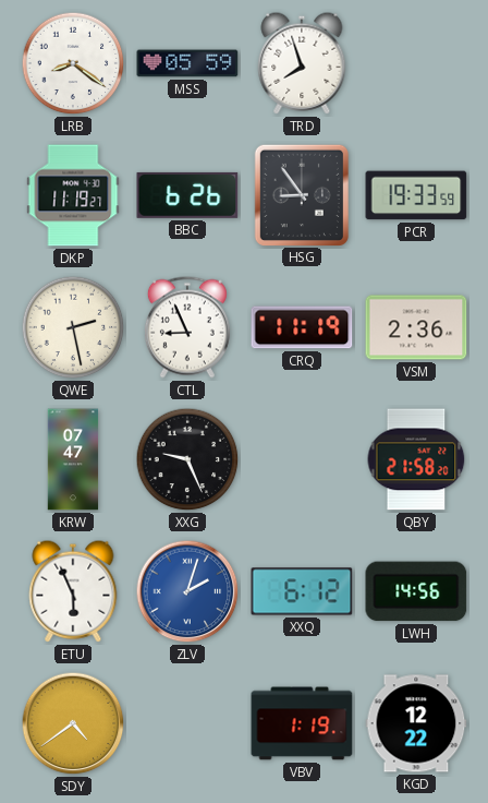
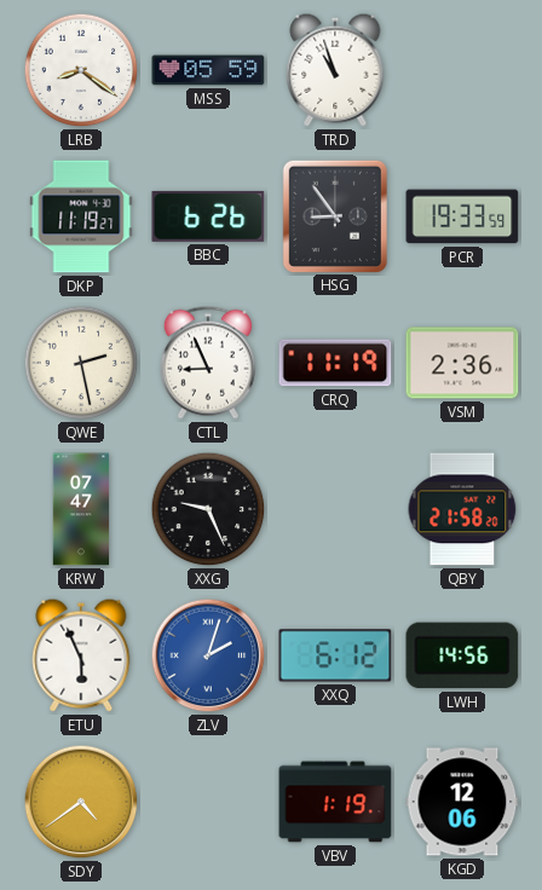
TRD: 7:57 -> 10:57
KGD: 12:22 -> 12:06
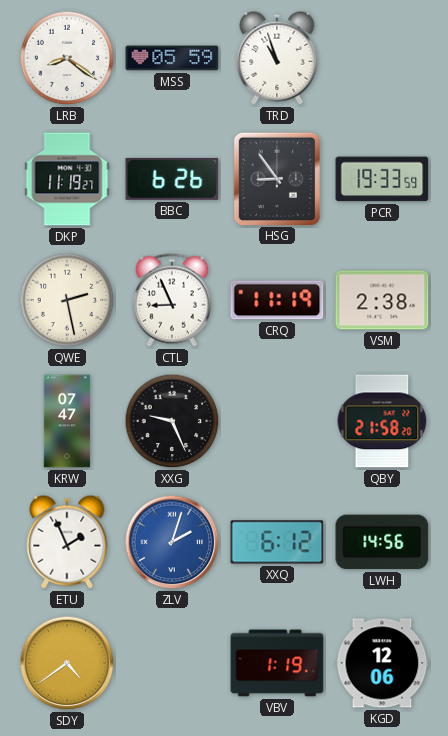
VSM: 2:36 -> 2:38
ETU: 5:56 -> 1:56
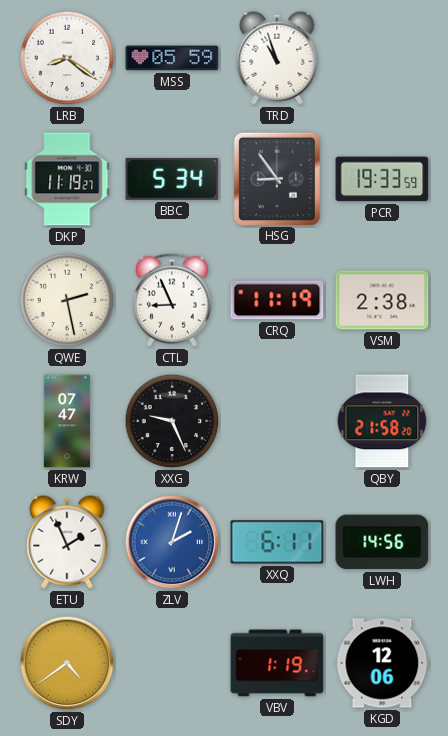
BBC: 6:26 -> 5:34
XXQ: 6:12 -> 6:11
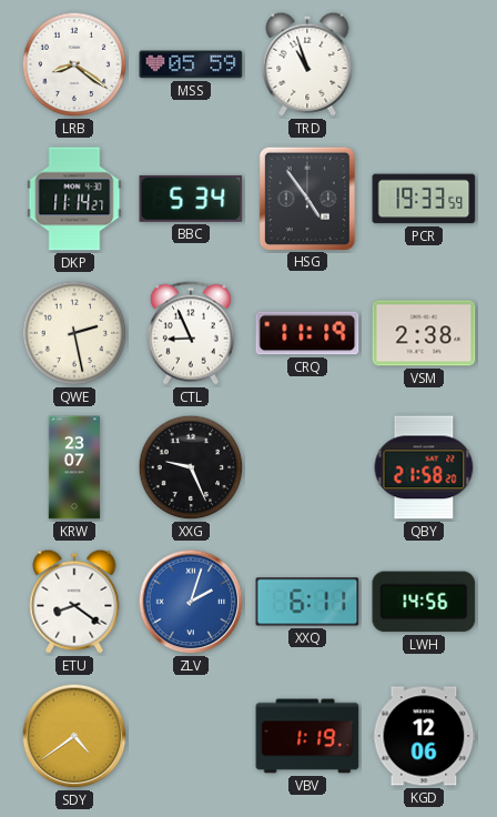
DKP: 11:19 -> 11:14
HSG: 8:54 -> 4:54
KRW: 07:47 -> 23:07
ETU: 1:56 -> 8:21
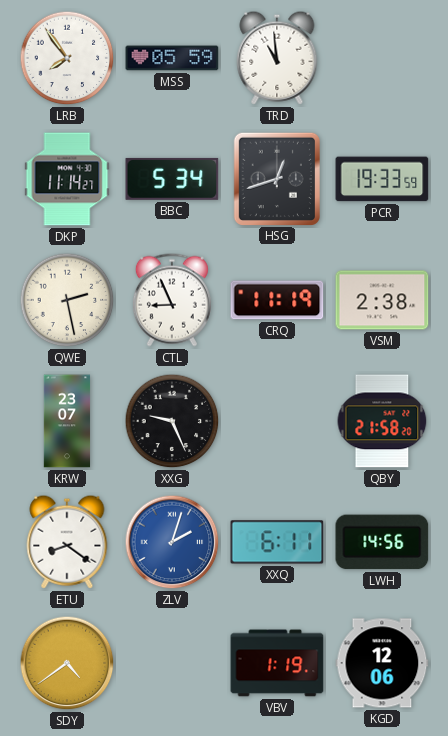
LRB: 8:21 -> 7:54
TRD: 10:57 -> 10:59
HSG: 4:54 -> 12:42
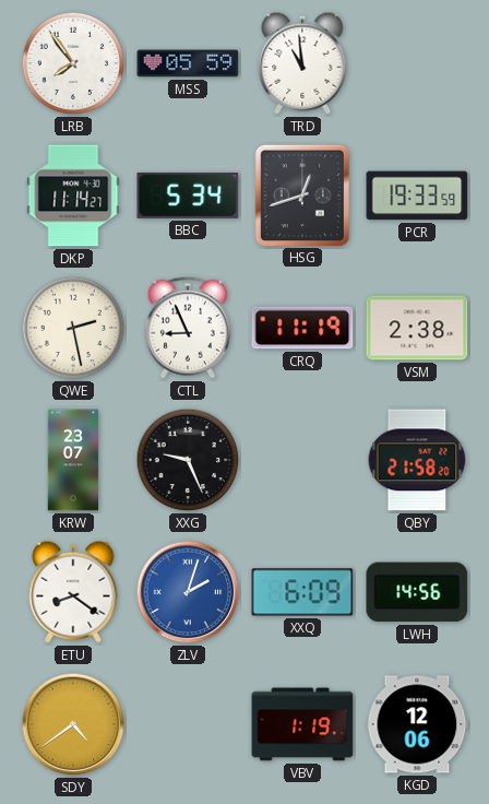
XXQ: 6:11 -> 6:09
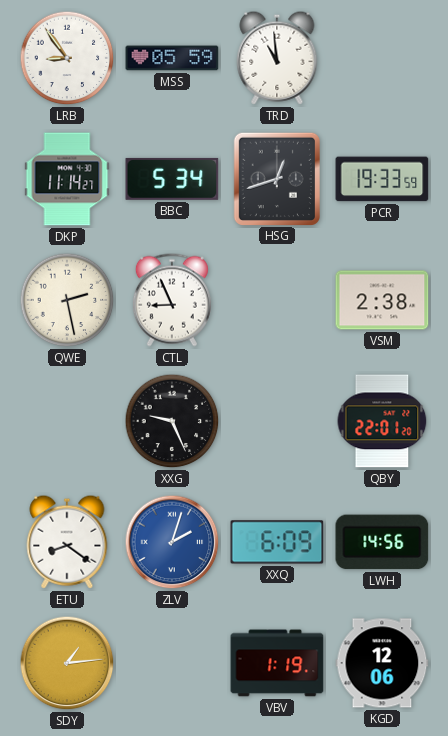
LRB: 7:54 -> 8:54
CRQ: 11:19 -> none
KRW: 23:07 -> none
QBY: 21:58 -> 22:01
SDY: 4:39 -> 1:14
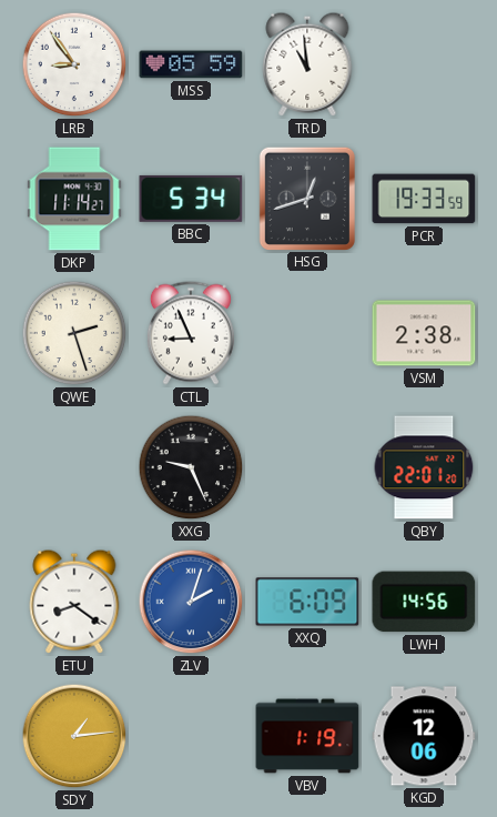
QWE: 2:28 -> 2:27
